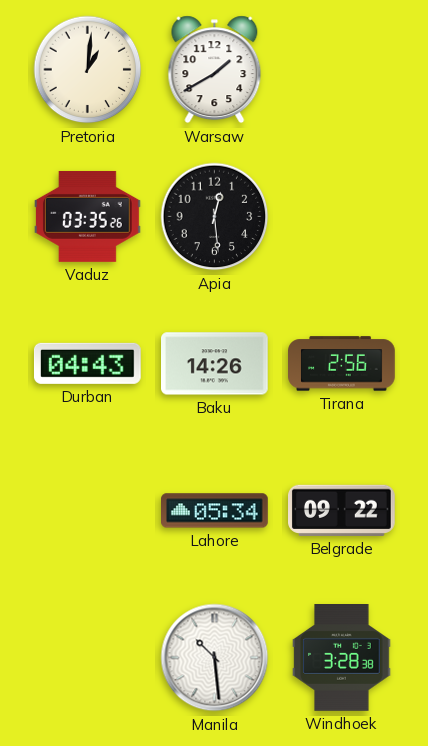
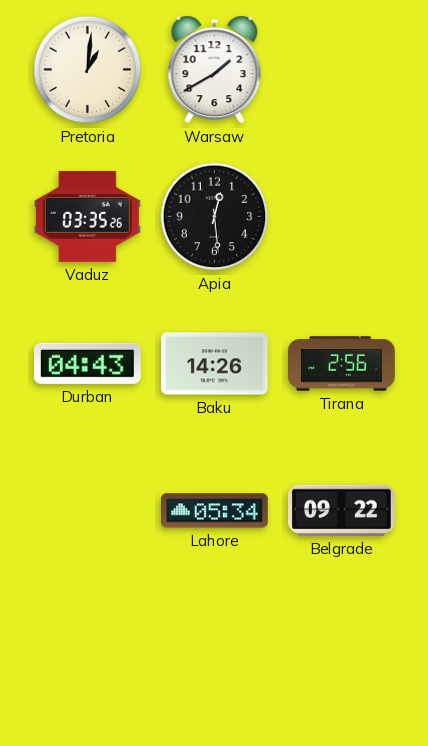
Manila: 10:29 -> none
Windhoek: 3:28 -> none
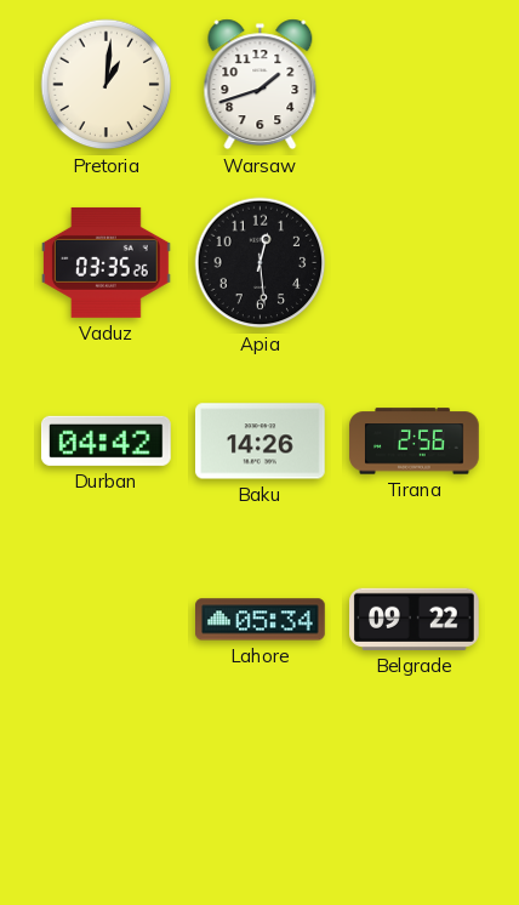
Warsaw: 1:40 -> 1:42
Durban: 04:43 -> 04:42
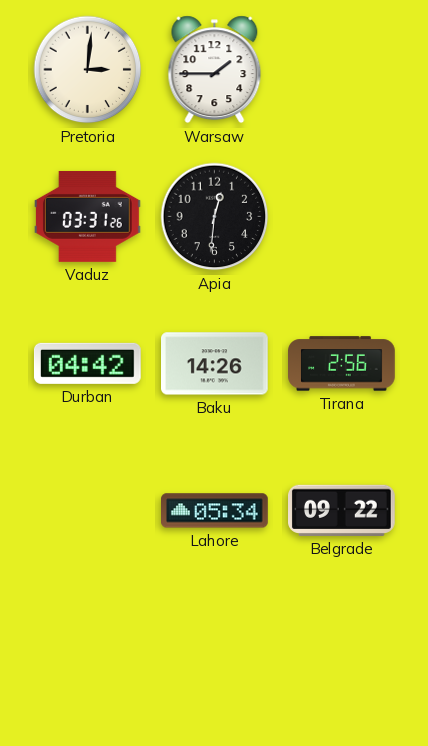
Pretoria: 1:01 -> 3:01
Warsaw: 1:42 -> 1:45
Vaduz: 03:35 -> 03:31
Apia: 12:29 -> 12:31
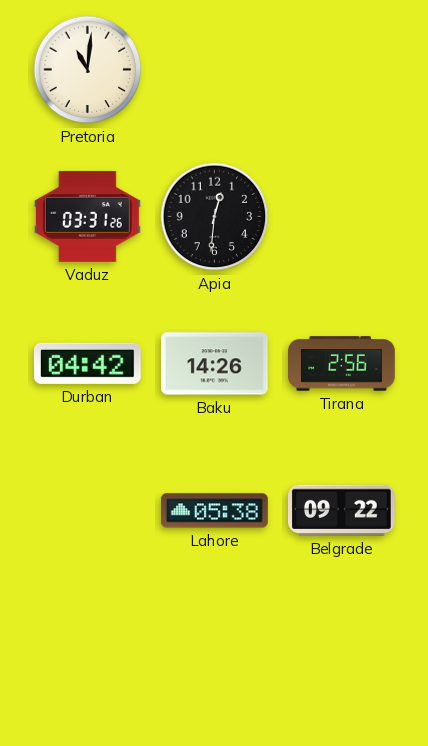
Pretoria: 3:01 -> 11:01
Warsaw: 1:45 -> none
Lahore: 05:34 -> 05:38
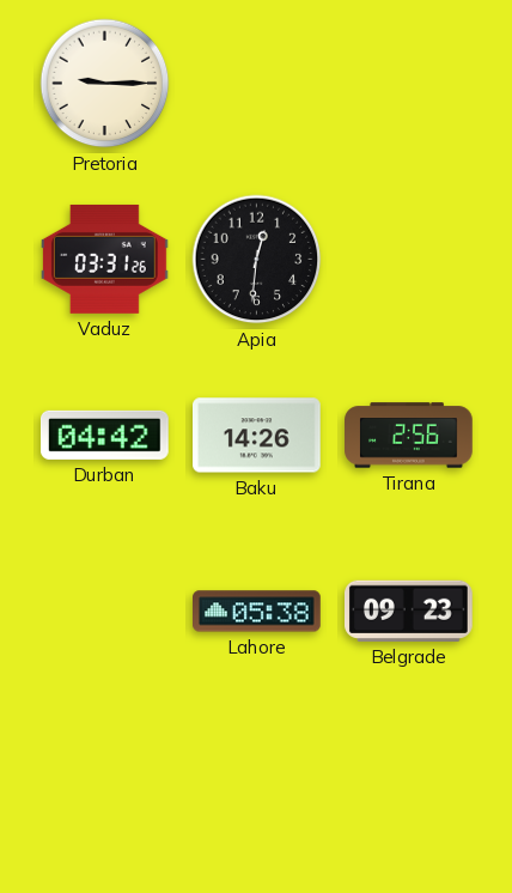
Pretoria: 11:01 -> 9:15
Belgrade: 09:22 -> 09:23
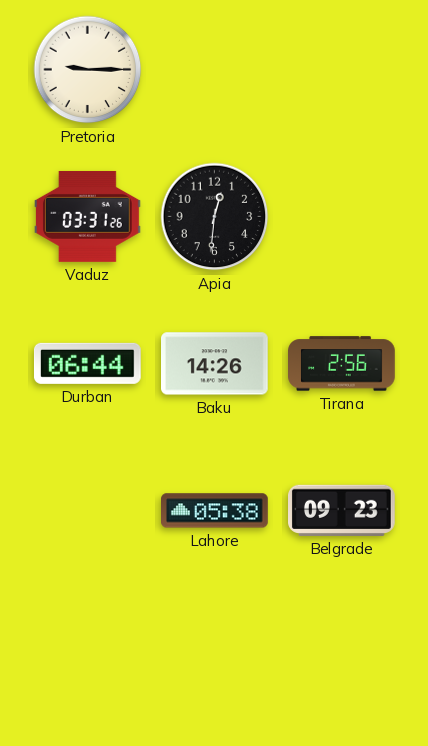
Durban: 04:42 -> 06:44
